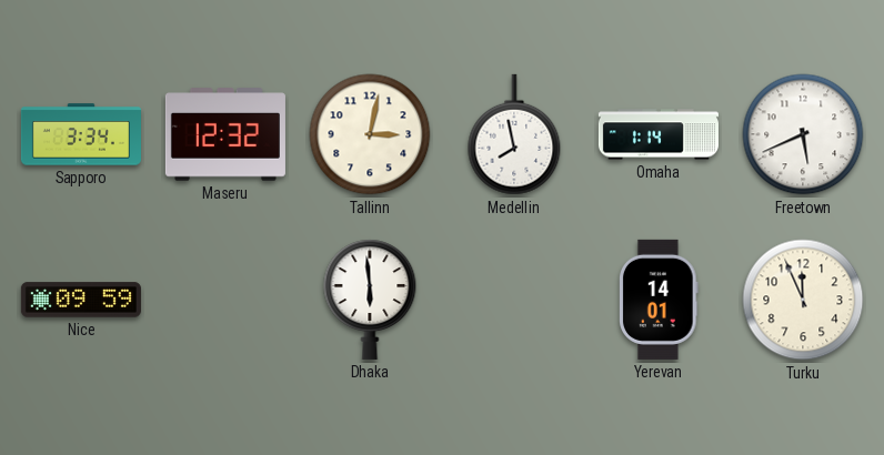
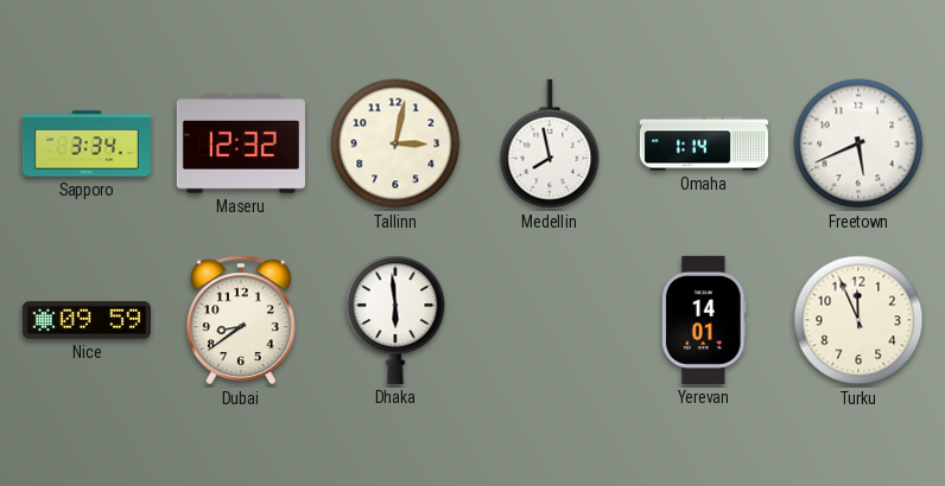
Dubai: none -> 8:39
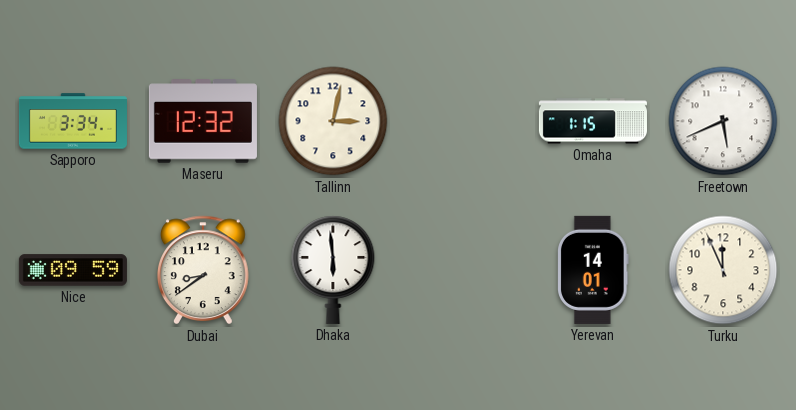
Medellin: 7:58 -> none
Omaha: 1:14 -> 1:15
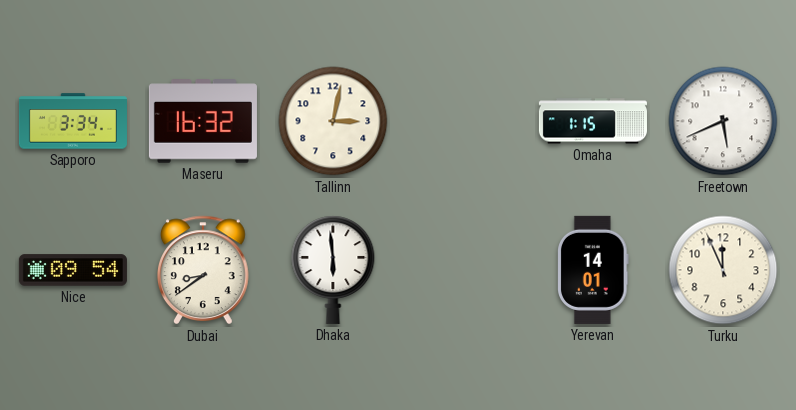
Maseru: 12:32 -> 16:32
Nice: 09:59 -> 09:54
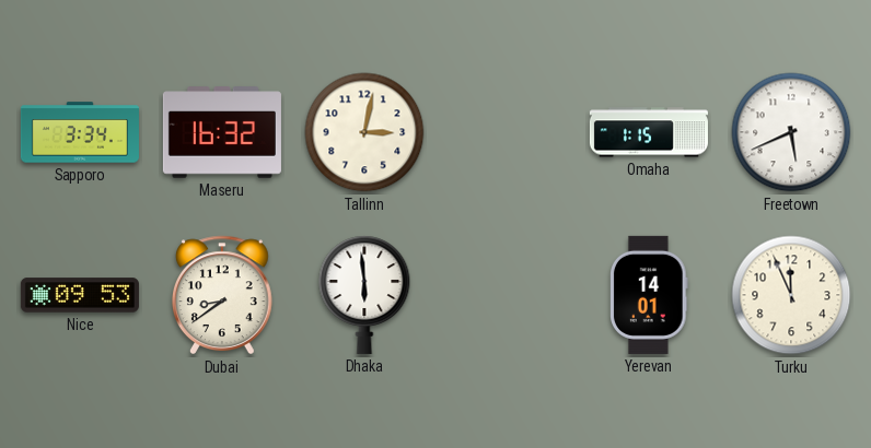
Nice: 09:54 -> 09:53
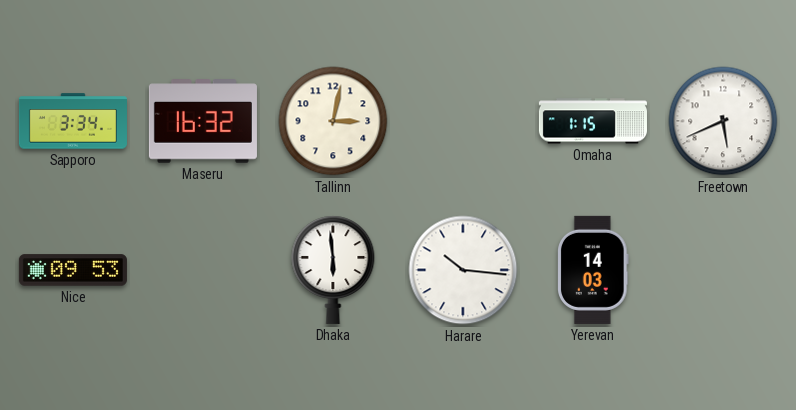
Dubai: 8:39 -> none
Harare: none -> 10:16
Yerevan: 14:01 -> 14:03
Turku: 11:56 -> none
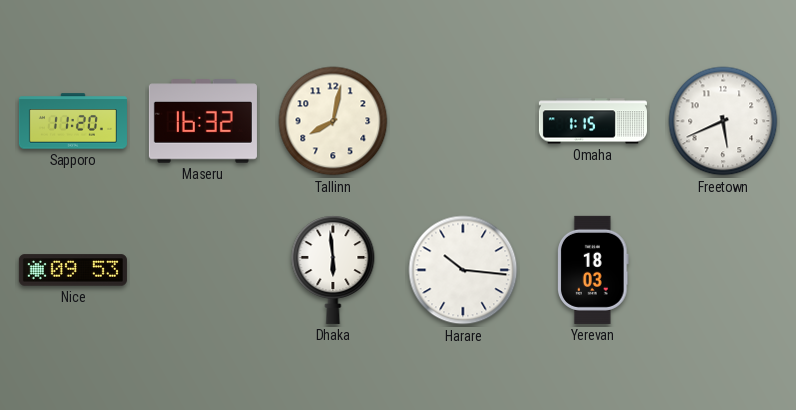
Sapporo: 3:34 -> 11:20
Tallinn: 3:02 -> 8:02
Yerevan: 14:03 -> 18:03
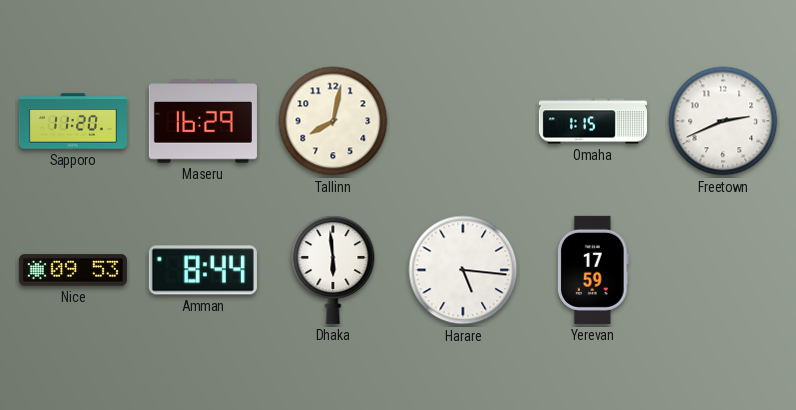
Maseru: 16:32 -> 16:29
Freetown: 5:41 -> 2:41
Amman: none -> 8:44
Harare: 10:16 -> 5:16
Yerevan: 18:03 -> 17:59
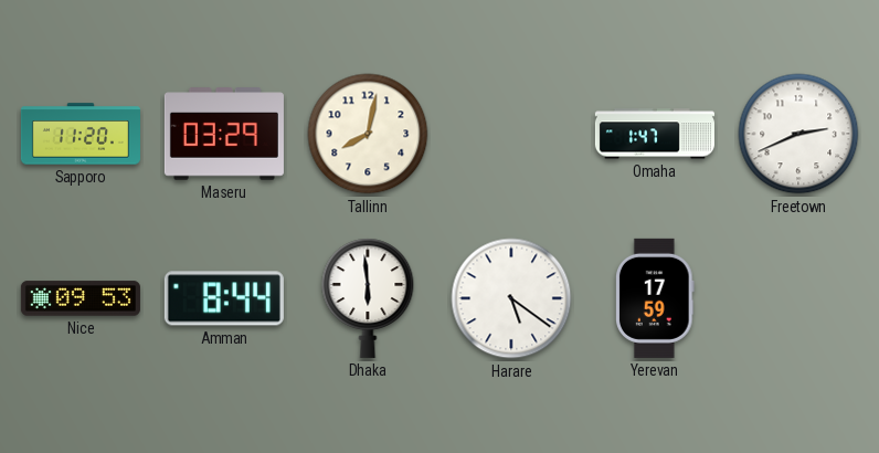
Maseru: 16:29 -> 03:29
Omaha: 1:15 -> 1:47
Harare: 5:16 -> 5:21
